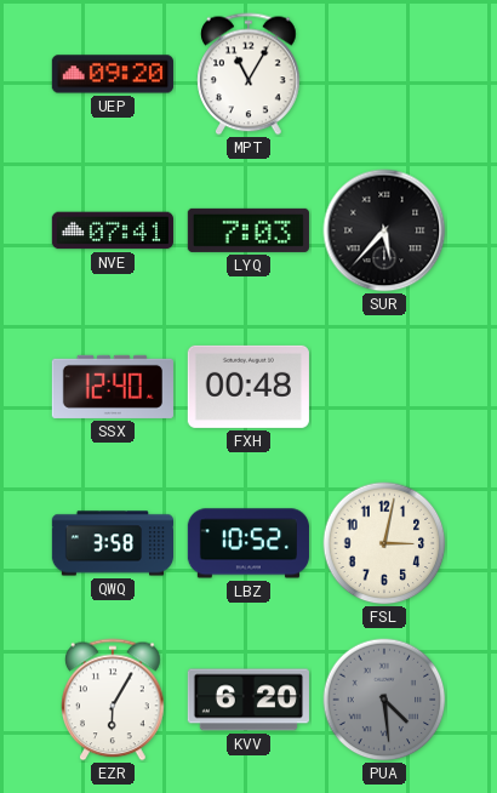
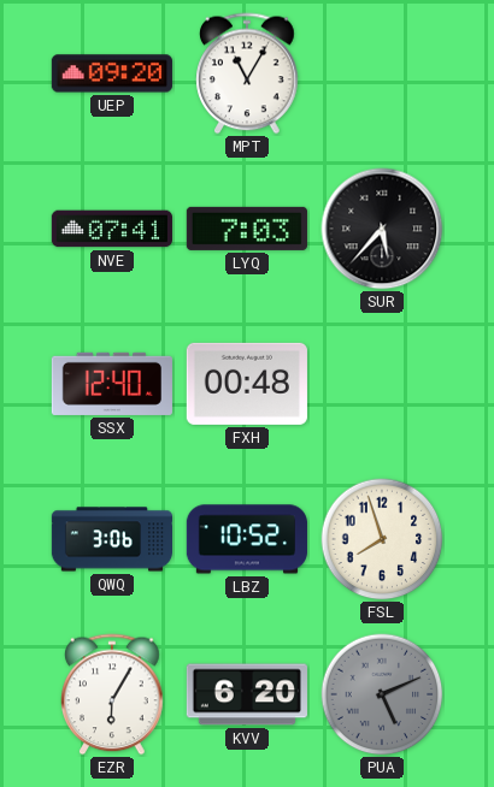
QWQ: 3:58 -> 3:06
FSL: 3:02 -> 7:57
PUA: 4:29 -> 5:11
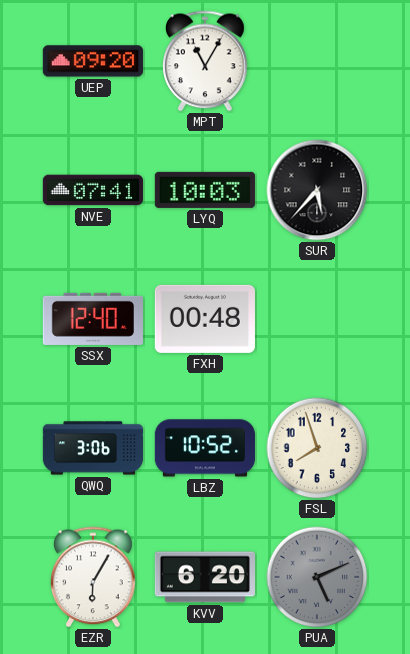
LYQ: 7:03 -> 10:03
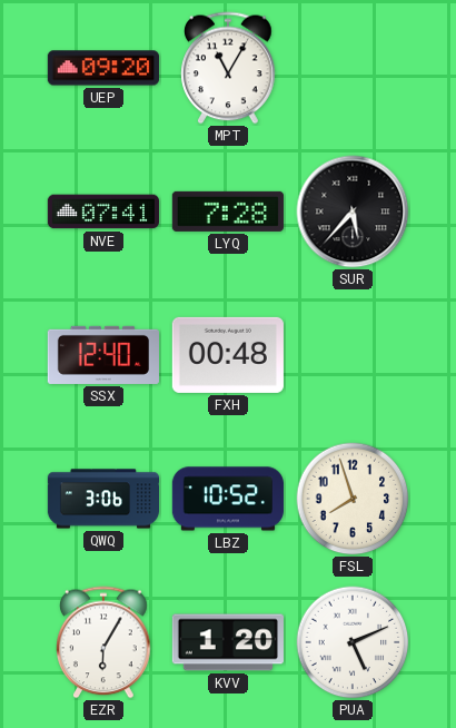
LYQ: 10:03 -> 7:28
KVV: 6:20 -> 1:20
PUA dial: grey -> white
